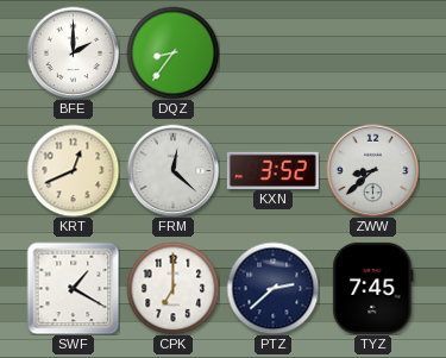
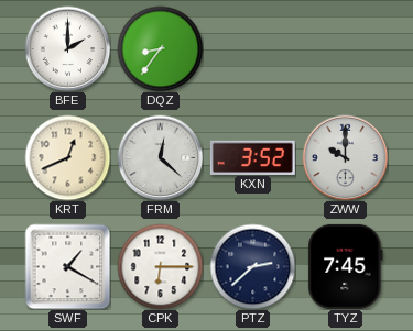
ZWW: 8:38 -> 10:00
CPK: 7:00 -> 6:15
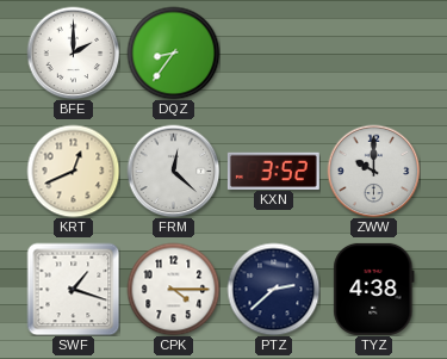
SWF: 1:20 -> 1:18
CPK: 6:15 -> 4:15
TYZ: 7:45 -> 4:38
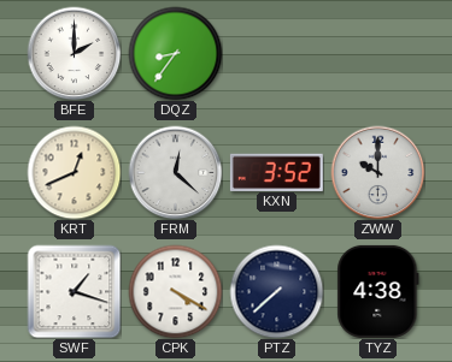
CPK: 4:15 -> 4:20
PTZ: 2:38 -> 7:38
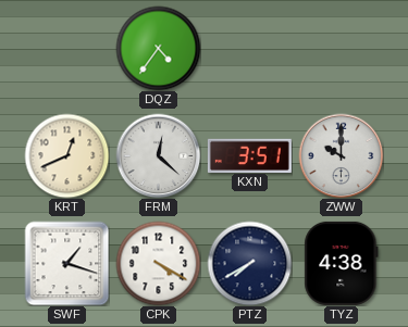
BFE: 2:00 -> none
DQZ: 8:36 -> 4:36
KXN: 3:52 -> 3:51
PTZ: 7:38 -> 7:40
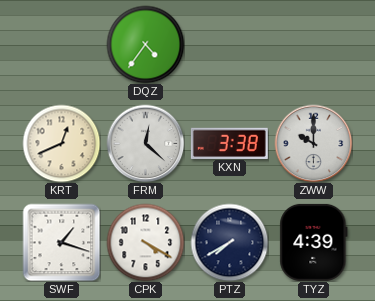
KXN: 3:51 -> 3:38
TYZ: 4:38 -> 4:39
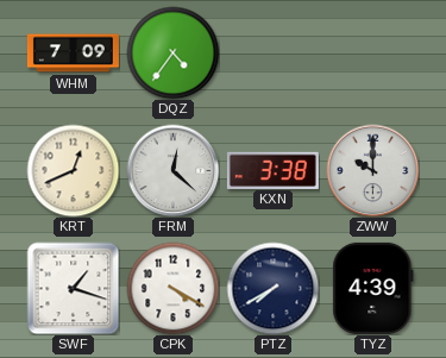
WHM: none -> 7:09
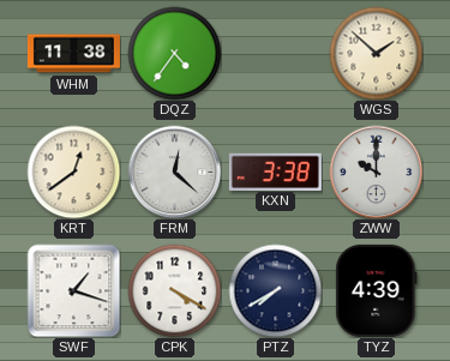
WHM: 7:09 -> 11:38
WGS: none -> 1:52
KRT: 12:41 -> 12:39
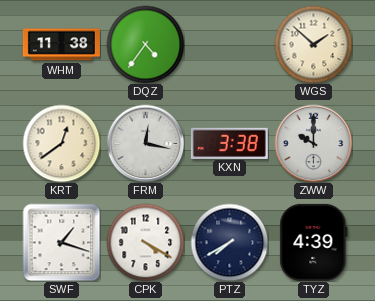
FRM: 12:22 -> 12:17
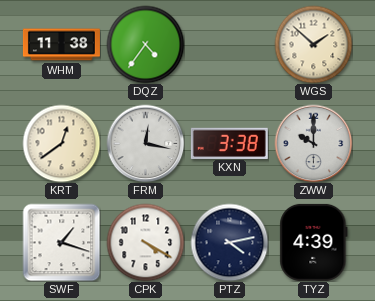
PTZ: 7:40 -> 4:13
